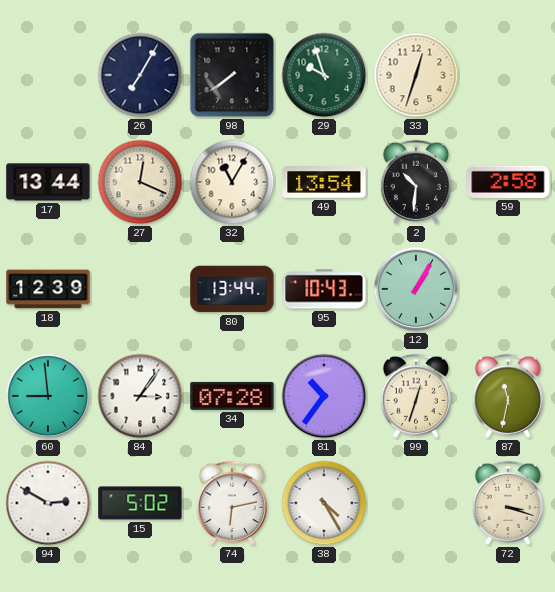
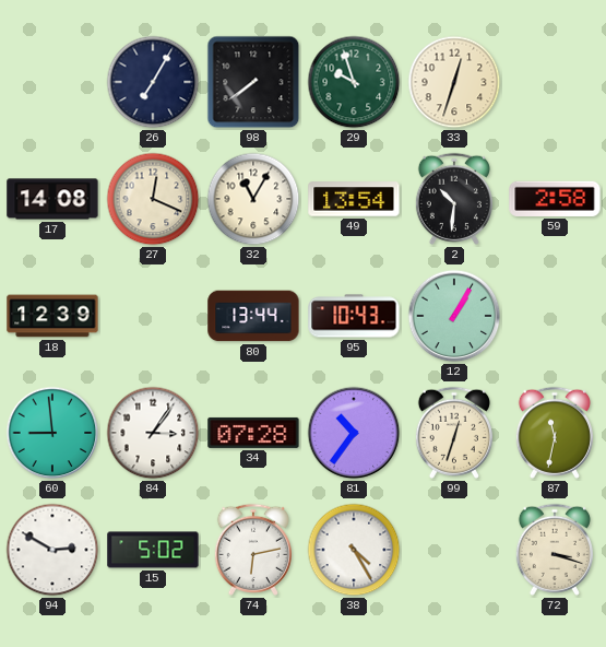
17: 13:44 -> 14:08
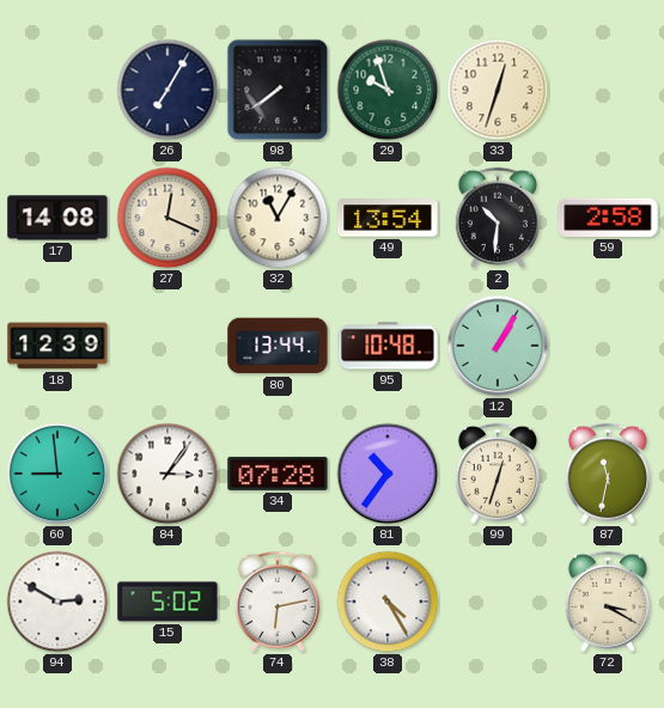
95: 10:43 -> 10:48
72: 3:18 -> 3:20
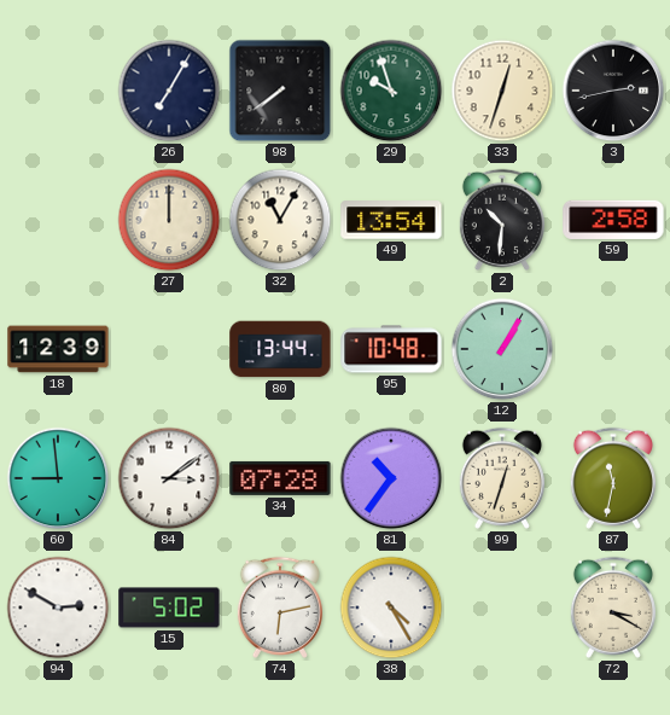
3: none -> 2:43
17: 14:08 -> none
27: 12:19 -> 12:00
84: 3:06 -> 3:09
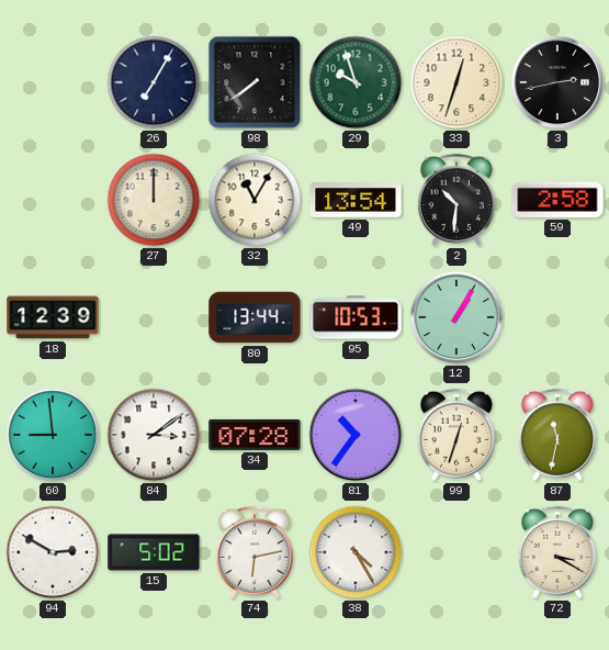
95: 10:48 -> 10:53
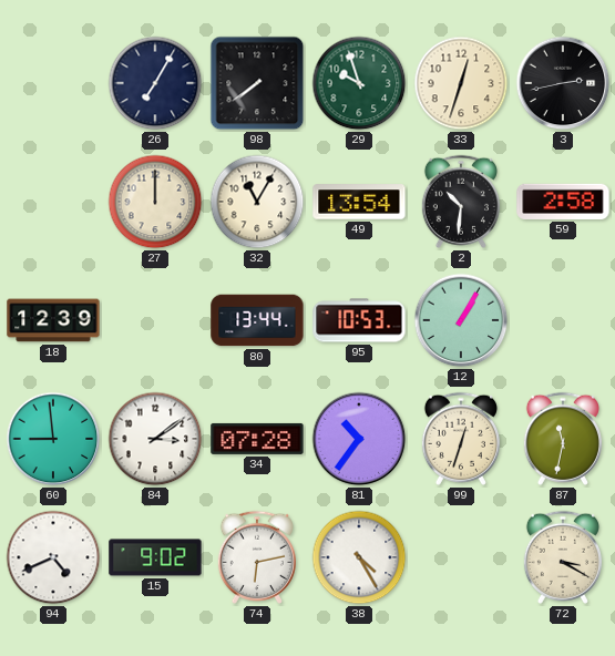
94: 2:50 -> 4:41
15: 5:02 -> 9:02
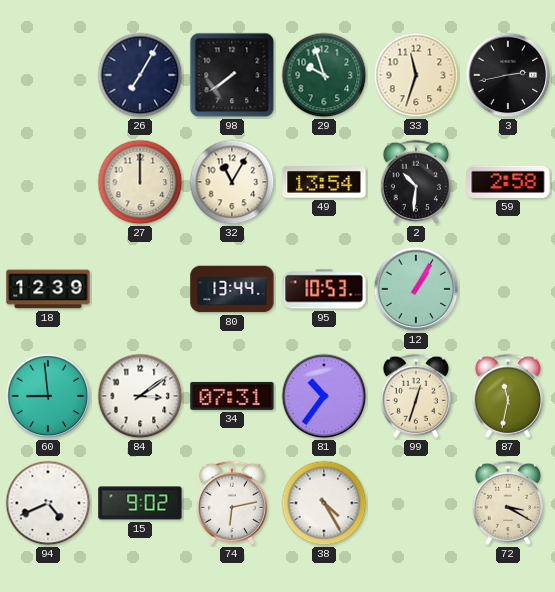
33: 12:33 -> 11:33
34: 07:28 -> 07:31
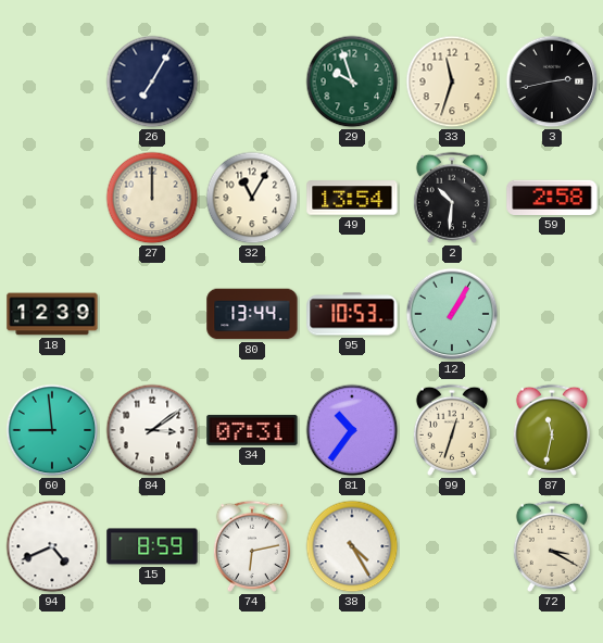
98: 7:39 -> none
15: 9:02 -> 8:59
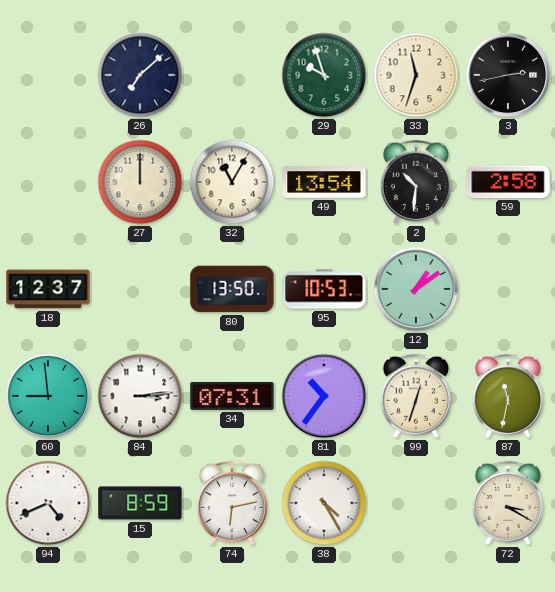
26: 7:05 -> 7:08
18: 12:39 -> 12:37
80: 13:44 -> 13:50
12: 1:05 -> 1:09
84: 3:09 -> 3:14
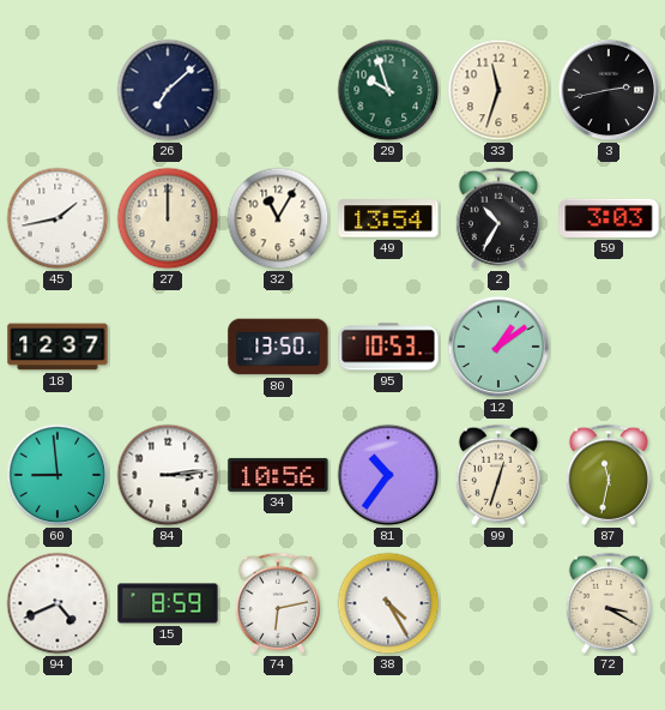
45: none -> 1:43
2: 10:31 -> 10:35
59: 2:58 -> 3:03
34: 07:31 -> 10:56
